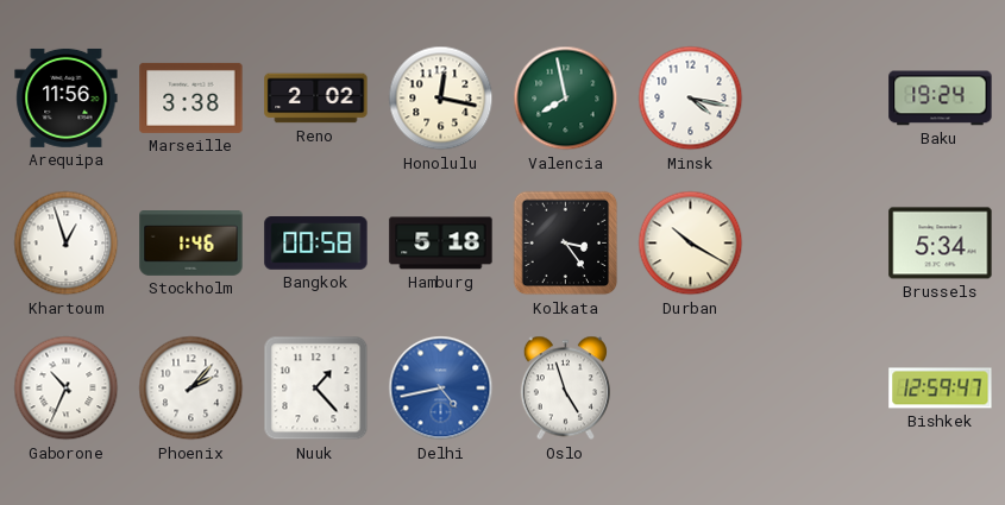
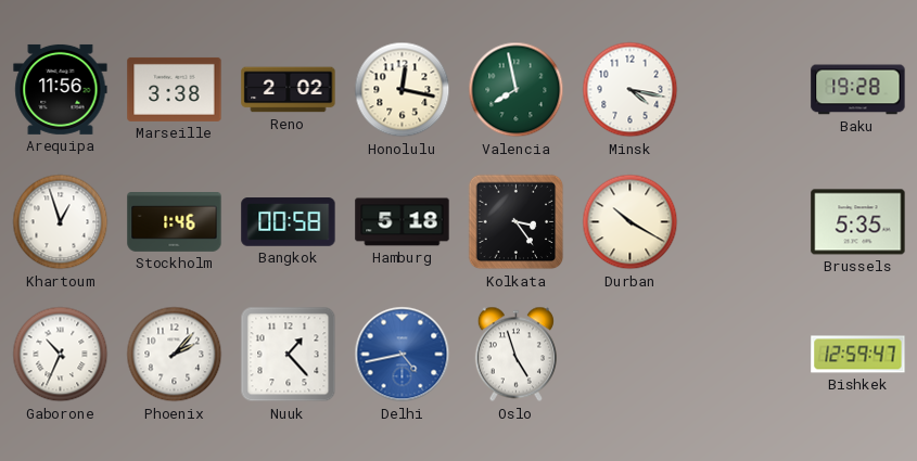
Baku: 19:24 -> 19:28
Brussels: 5:34 -> 5:35
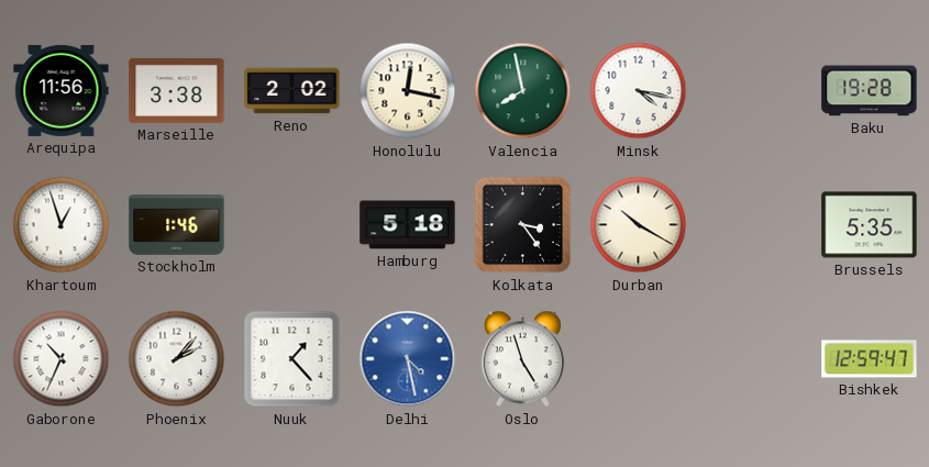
Bangkok: 00:58 -> none
Delhi: 4:43 -> 4:28
